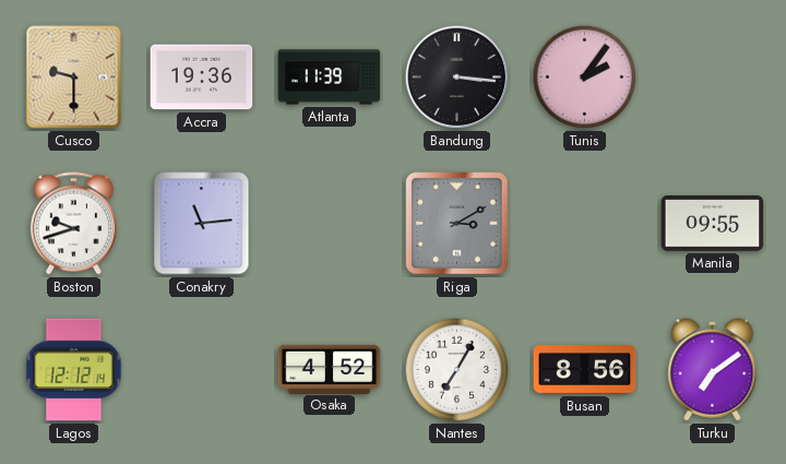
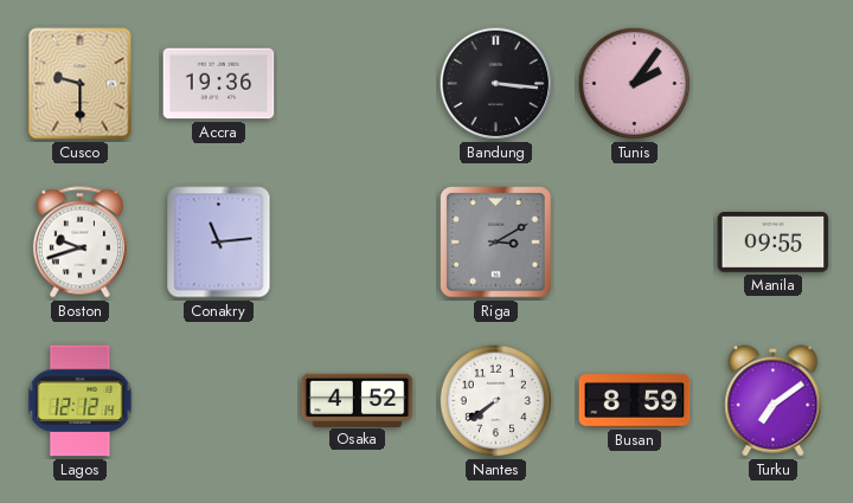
Atlanta: 11:39 -> none
Nantes: 7:05 -> 7:39
Busan: 8:56 -> 8:59
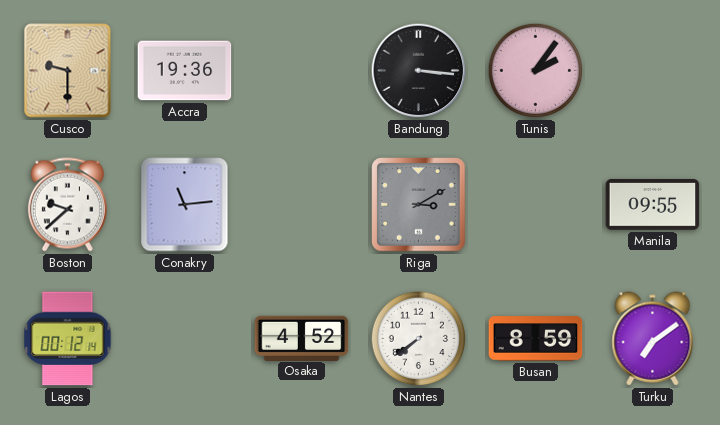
Boston: 9:42 -> 9:38
Lagos: 12:12 -> 00:12
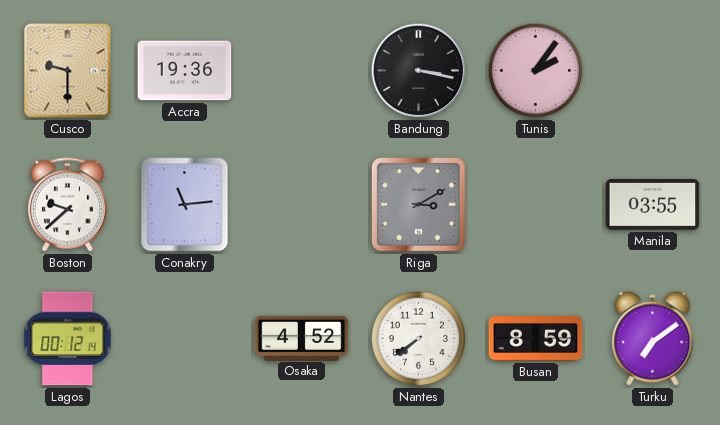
Bandung: 3:16 -> 3:17
Manila: 09:55 -> 03:55
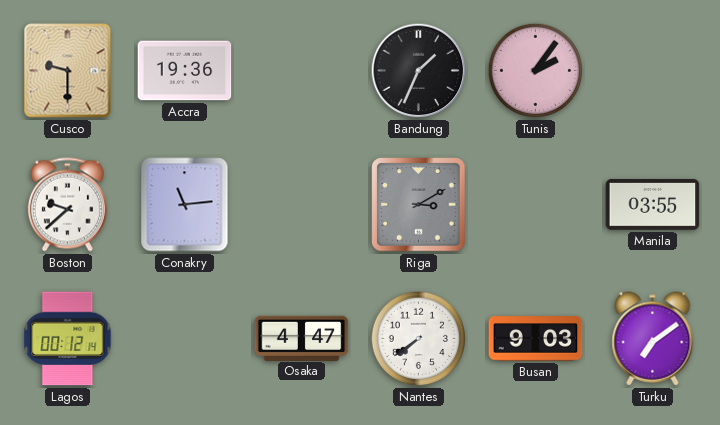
Bandung: 3:17 -> 1:34
Osaka: 4:52 -> 4:47
Busan: 8:59 -> 9:03
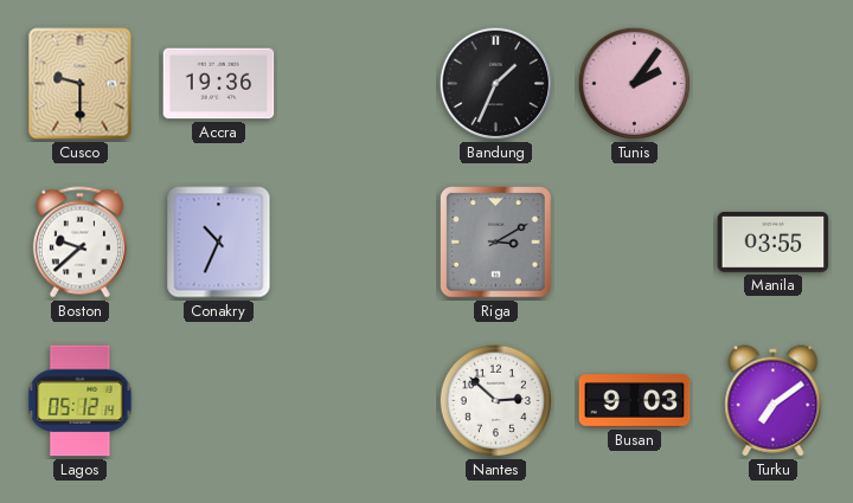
Conakry: 11:14 -> 10:34
Lagos: 00:12 -> 05:12
Osaka: 4:47 -> none
Nantes: 7:39 -> 2:52
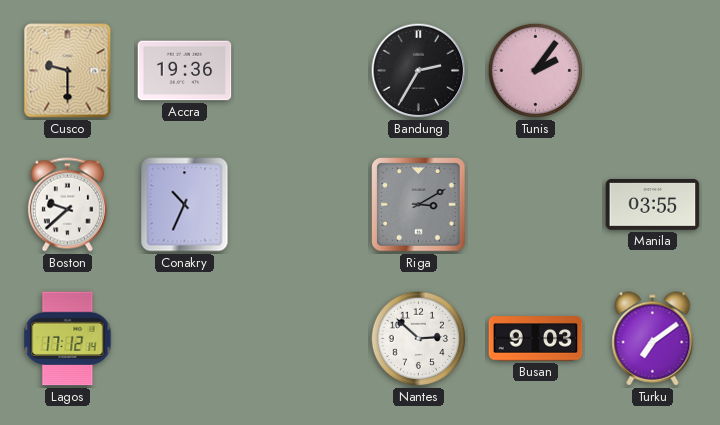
Bandung: 1:34 -> 2:35
Lagos: 05:12 -> 17:12
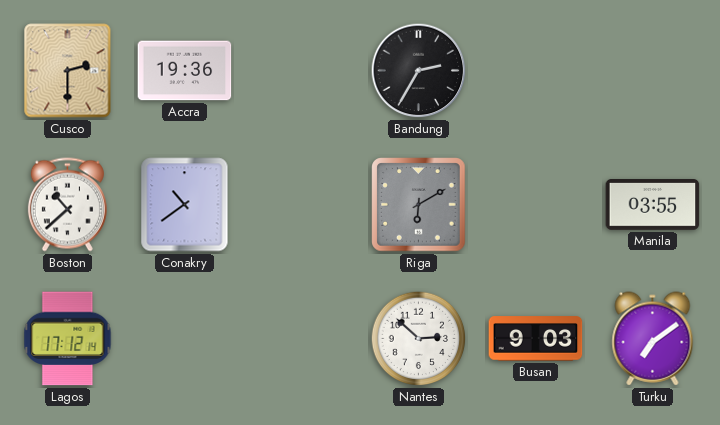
Cusco: 9:30 -> 2:30
Tunis: 2:06 -> none
Boston: 9:38 -> 10:38
Conakry: 10:34 -> 10:39
Riga: 3:10 -> 6:10
